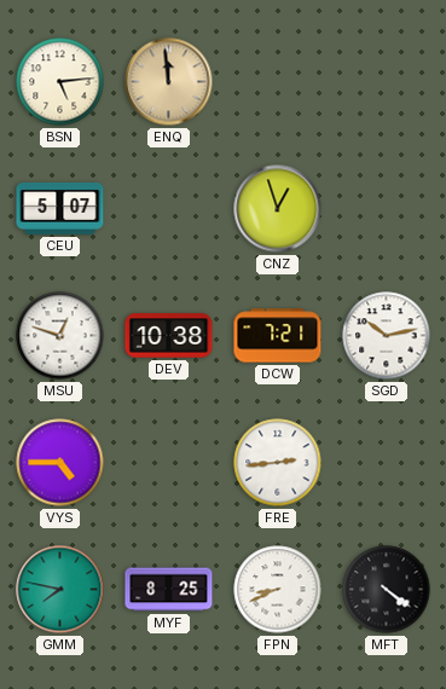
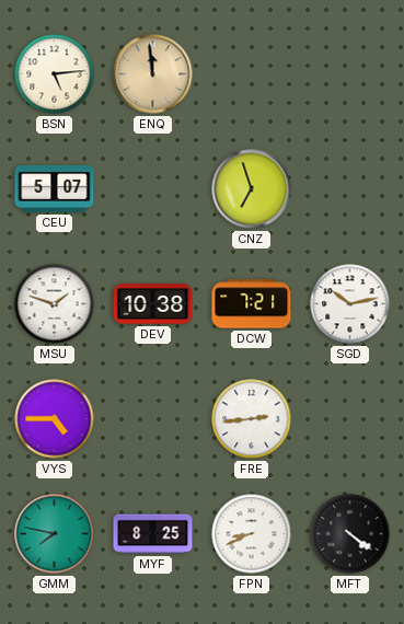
CNZ: 12:57 -> 6:57
MSU: 12:48 -> 1:48
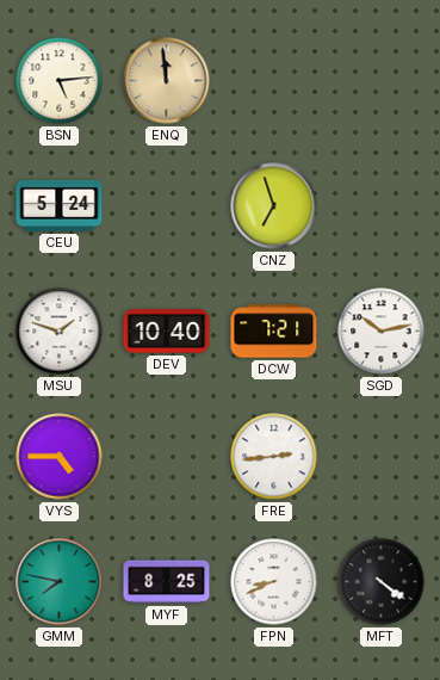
CEU: 5:07 -> 5:24
DEV: 10:38 -> 10:40
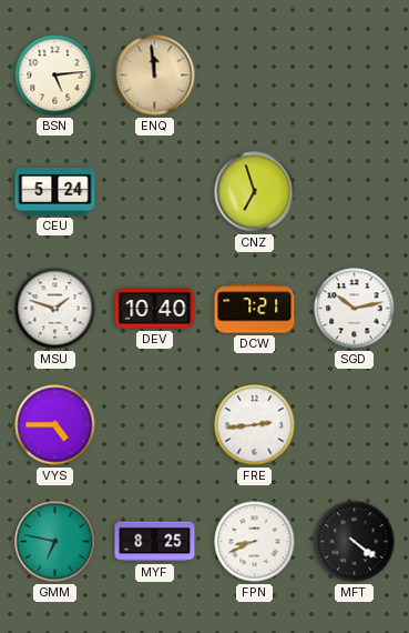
GMM: 7:47 -> 6:47
